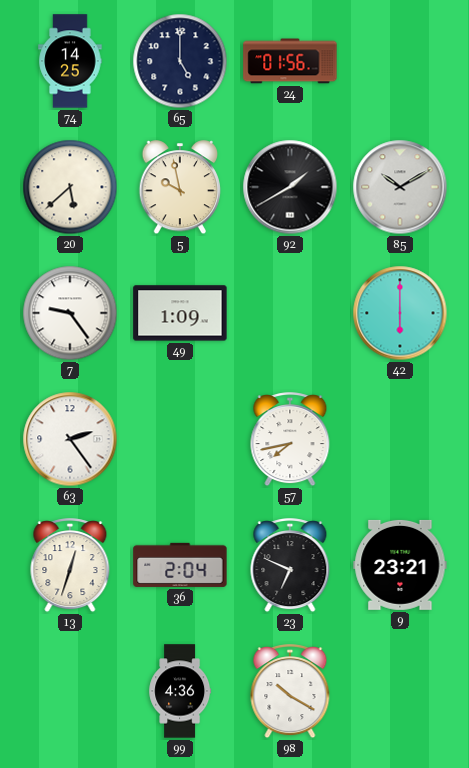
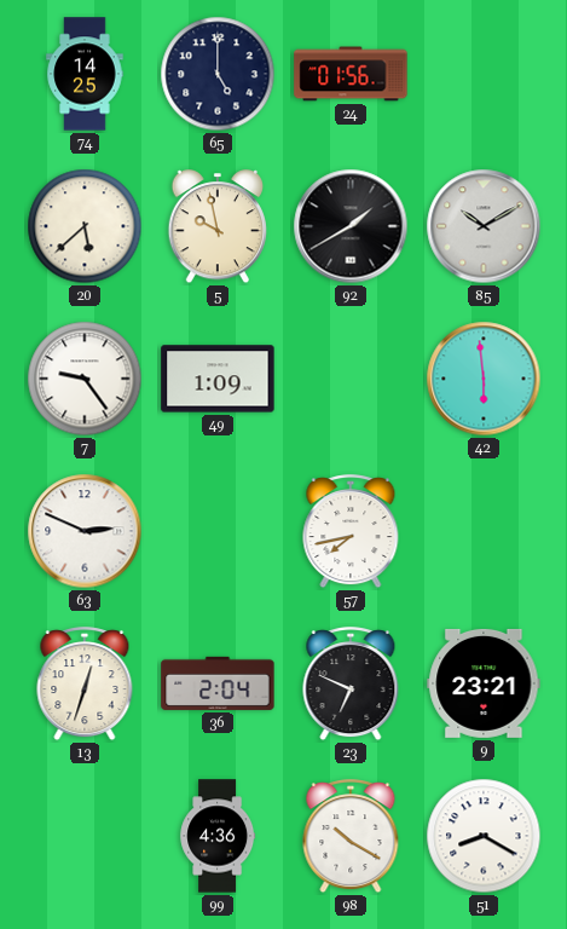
42: 6:00 -> 5:59
63: 2:24 -> 2:49
51: none -> 8:20
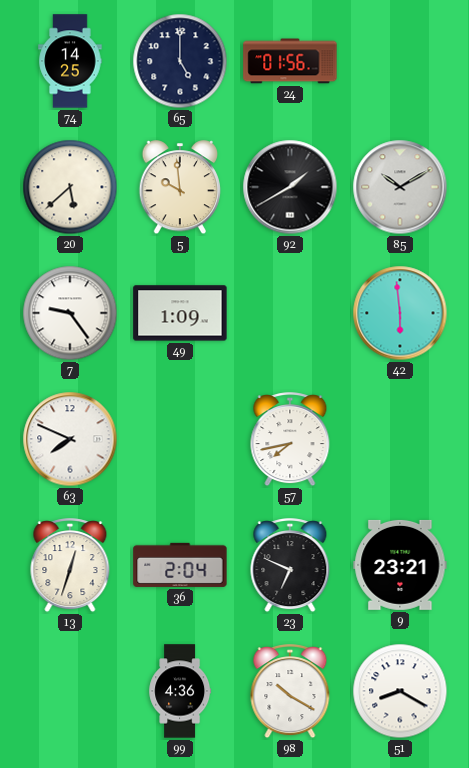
5: 9:58 -> 9:59
63: 2:49 -> 7:49
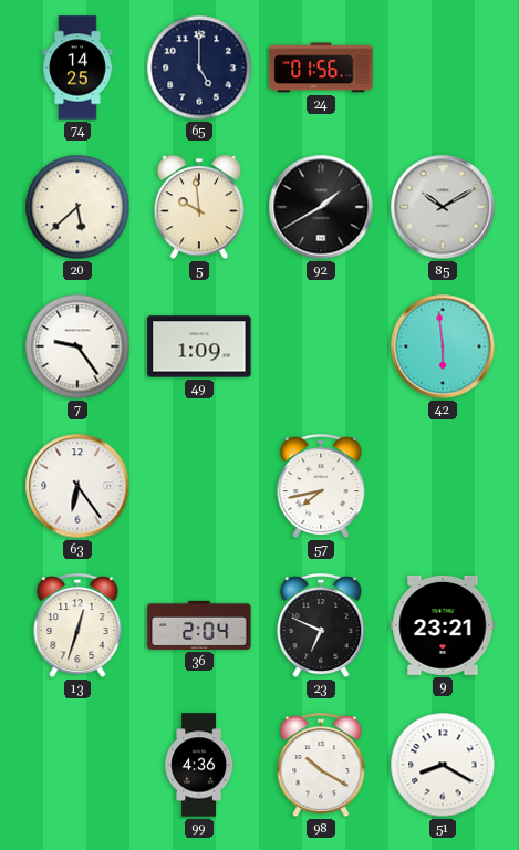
63: 7:49 -> 6:24
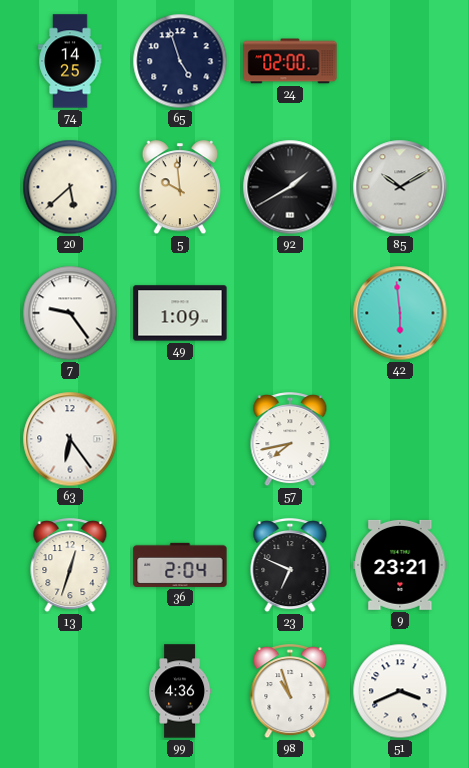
65: 5:00 -> 4:57
24: 01:56 -> 02:00
98: 10:20 -> 10:57
51: 8:20 -> 3:41
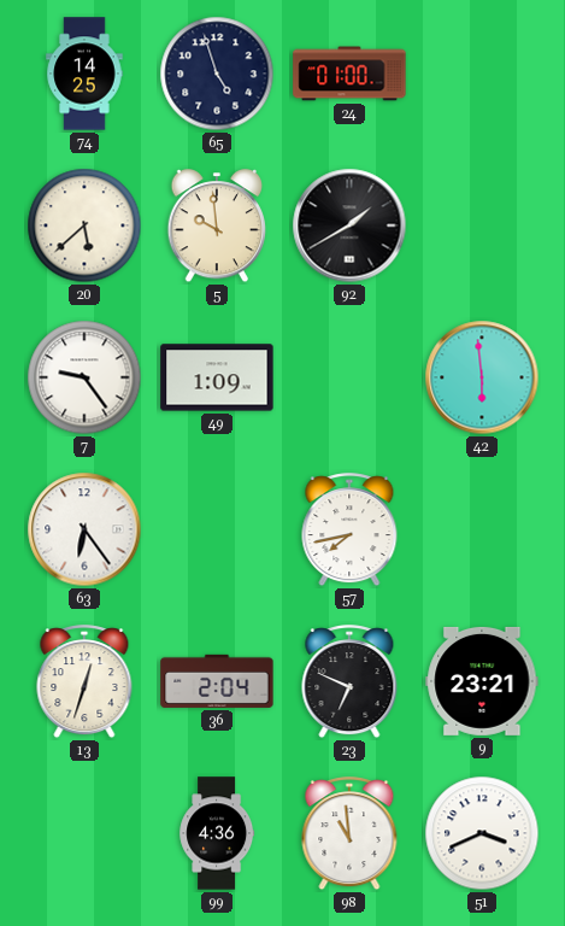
24: 02:00 -> 01:00
85: 10:10 -> none
98: 10:57 -> 10:59
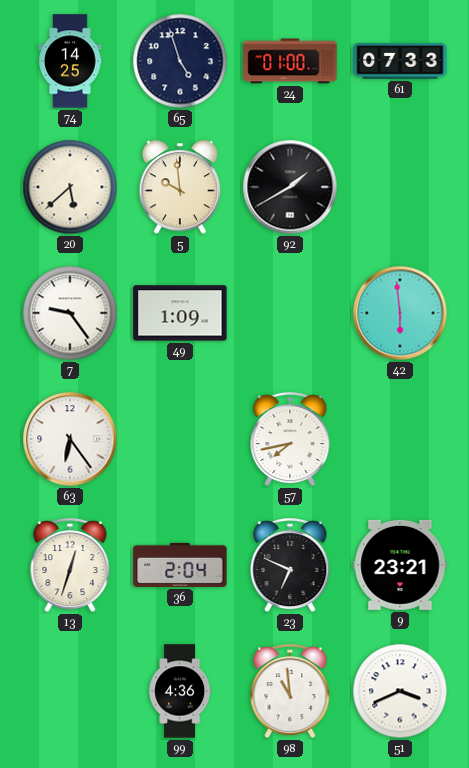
61: none -> 07:33
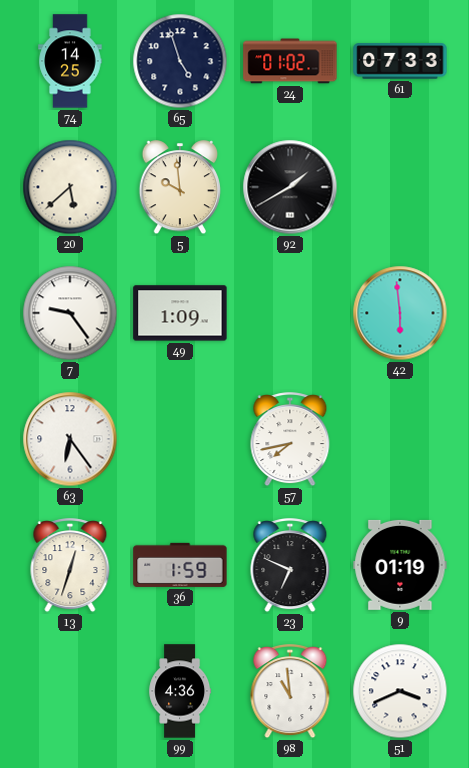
24: 01:00 -> 01:02
36: 2:04 -> 1:59
9: 23:21 -> 01:19
